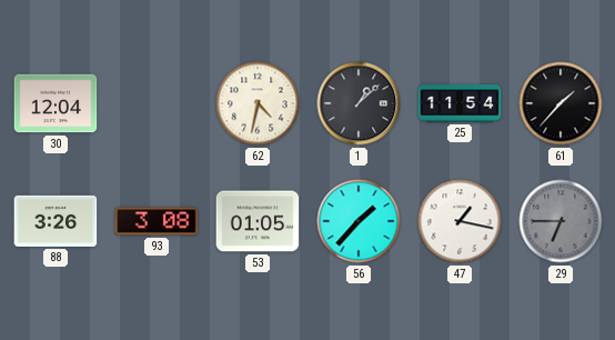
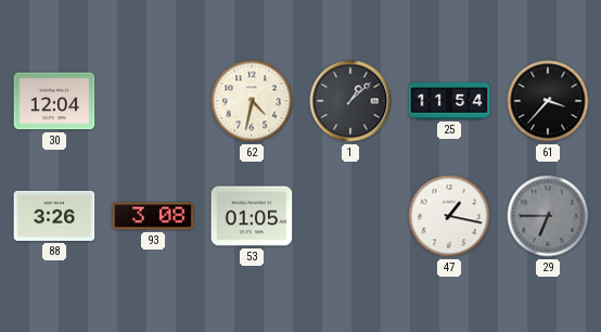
61: 1:37 -> 3:37
56: 1:37 -> none
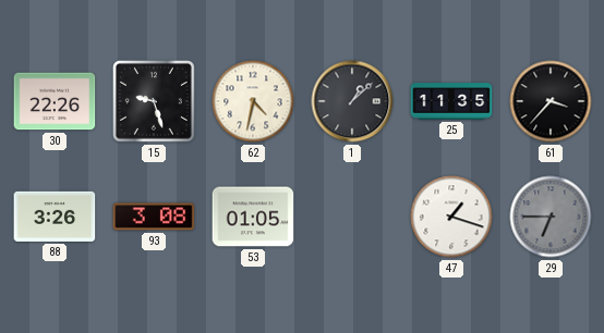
30: 12:04 -> 22:26
15: none -> 9:27
25: 11:54 -> 11:35
47: 1:17 -> 1:18
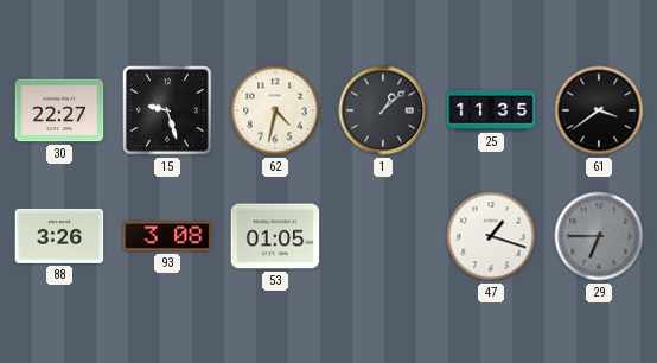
30: 22:26 -> 22:27
61: 3:37 -> 3:39
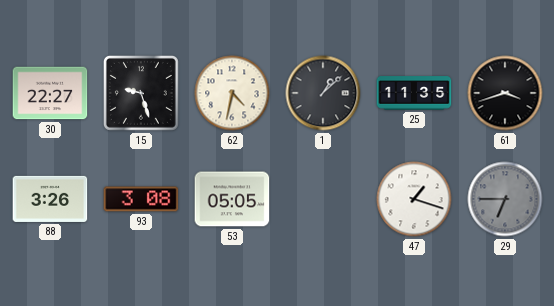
61: 3:39 -> 3:42
53: 01:05 -> 05:05
